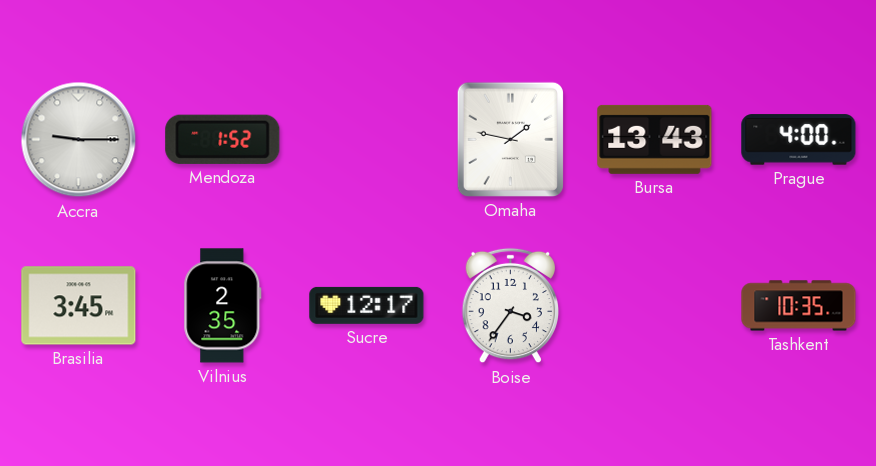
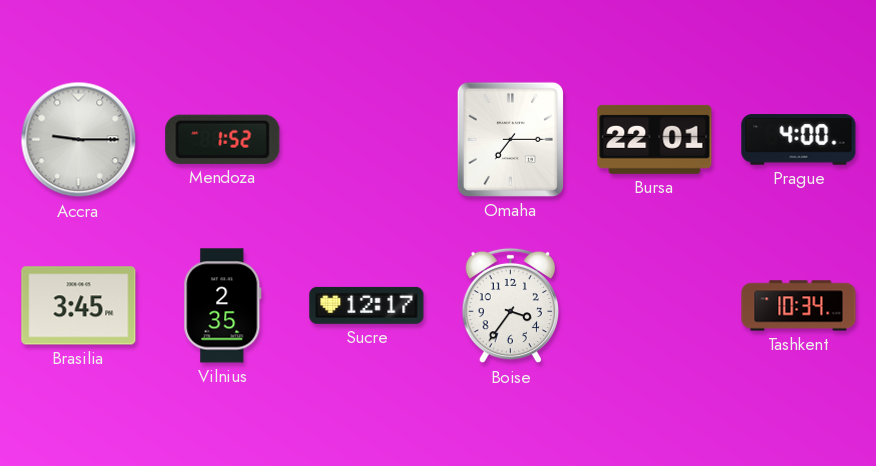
Omaha: 1:47 -> 7:15
Bursa: 13:43 -> 22:01
Tashkent: 10:35 -> 10:34
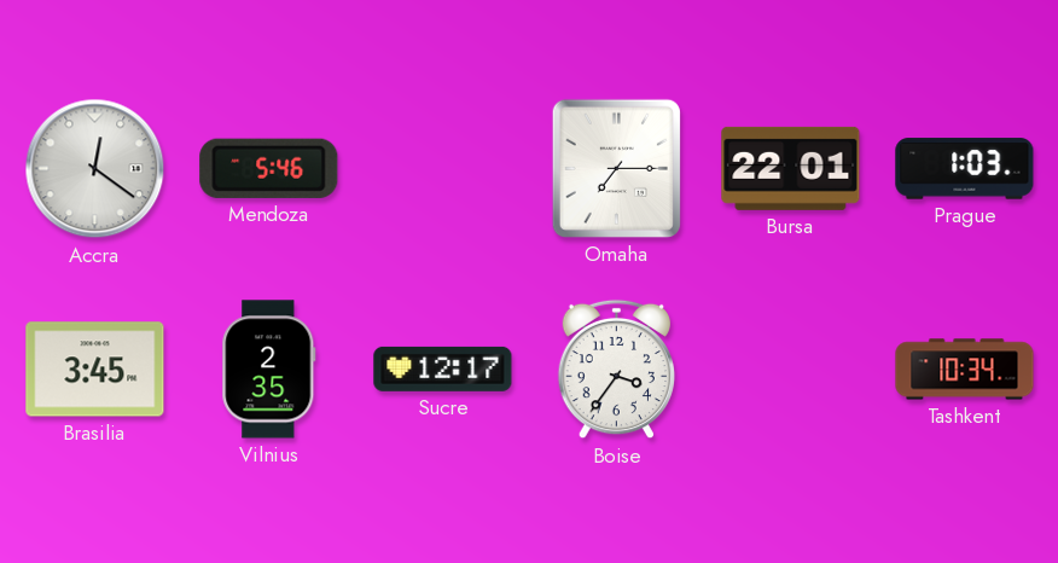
Accra: 9:15 -> 12:21
Mendoza: 1:52 -> 5:46
Prague: 4:00 -> 1:03
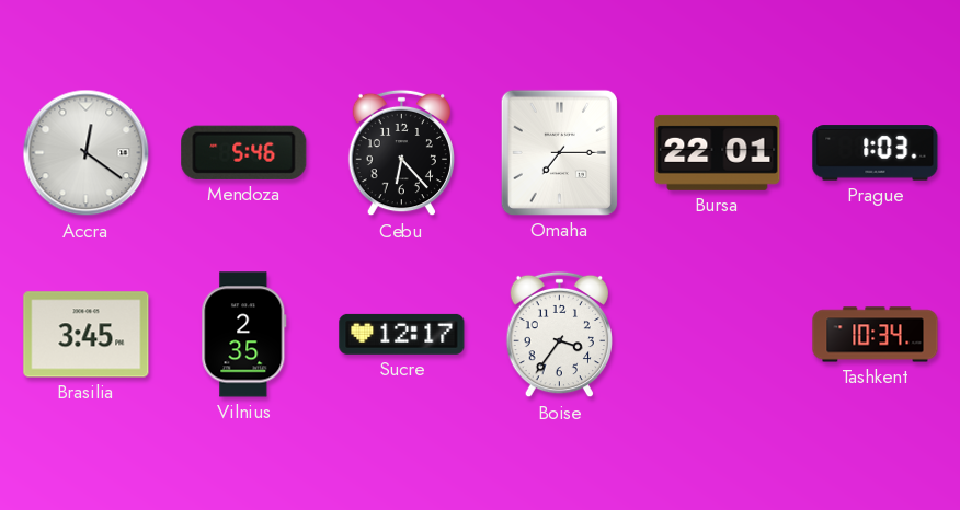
Cebu: none -> 6:23
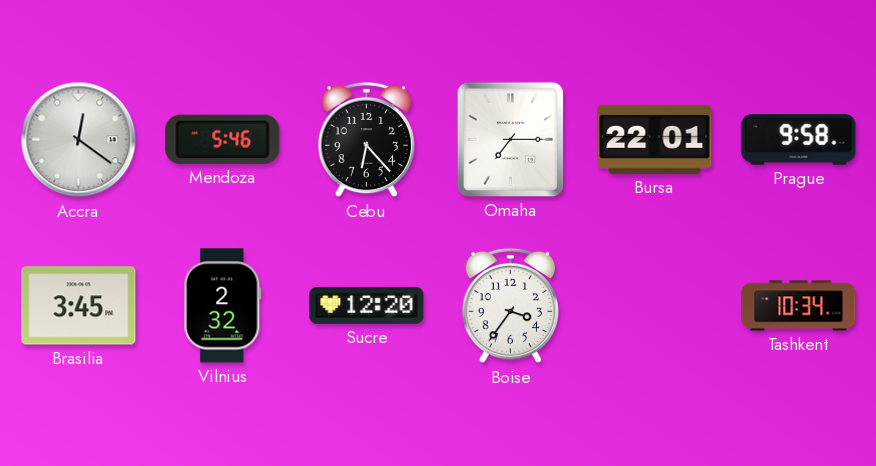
Prague: 1:03 -> 9:58
Vilnius: 2:35 -> 2:32
Sucre: 12:17 -> 12:20
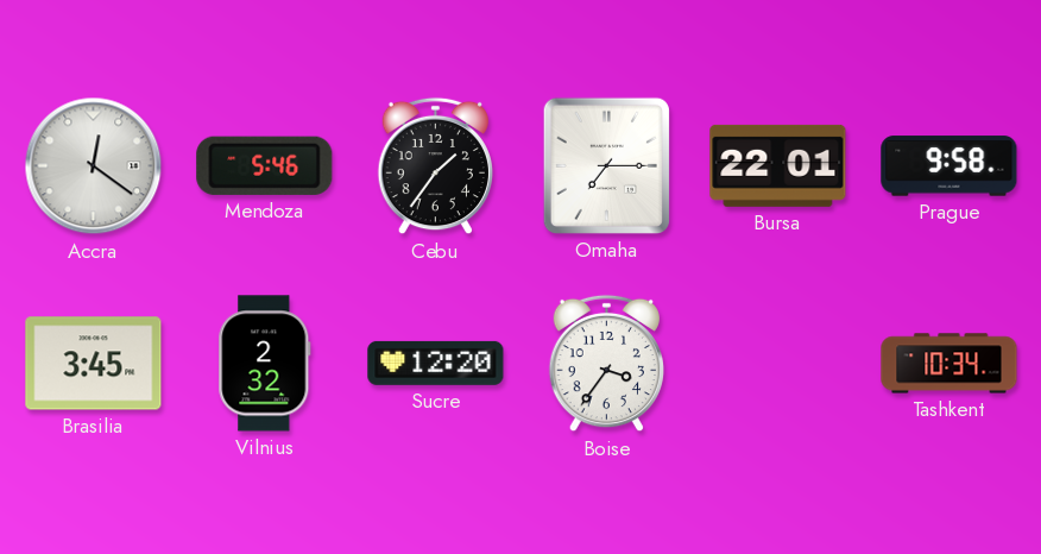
Cebu: 6:23 -> 1:36
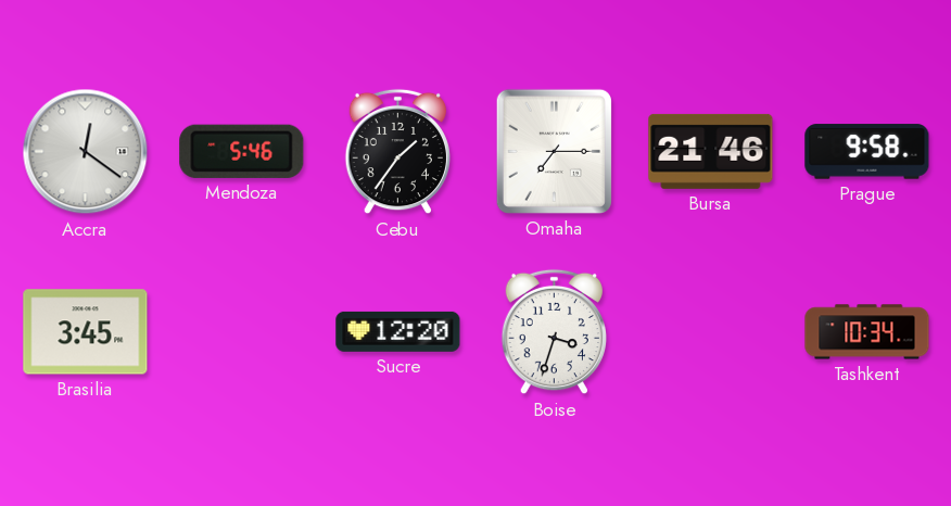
Bursa: 22:01 -> 21:46
Vilnius: 2:32 -> none
Boise: 3:36 -> 3:33
